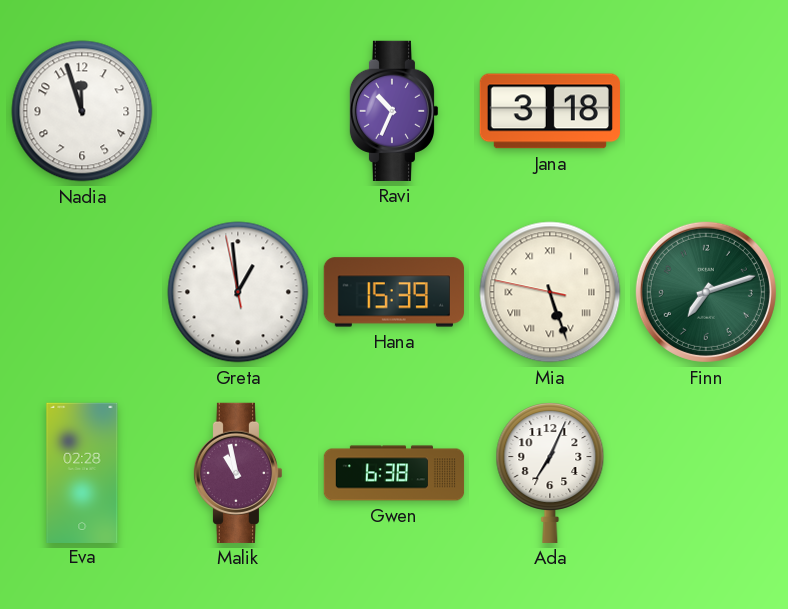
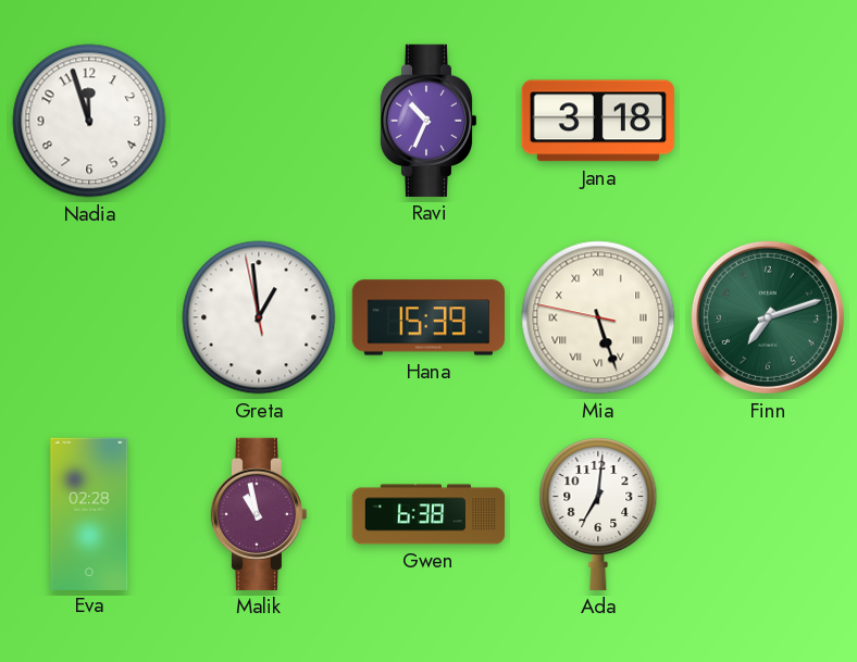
Ada: 7:04 -> 7:01
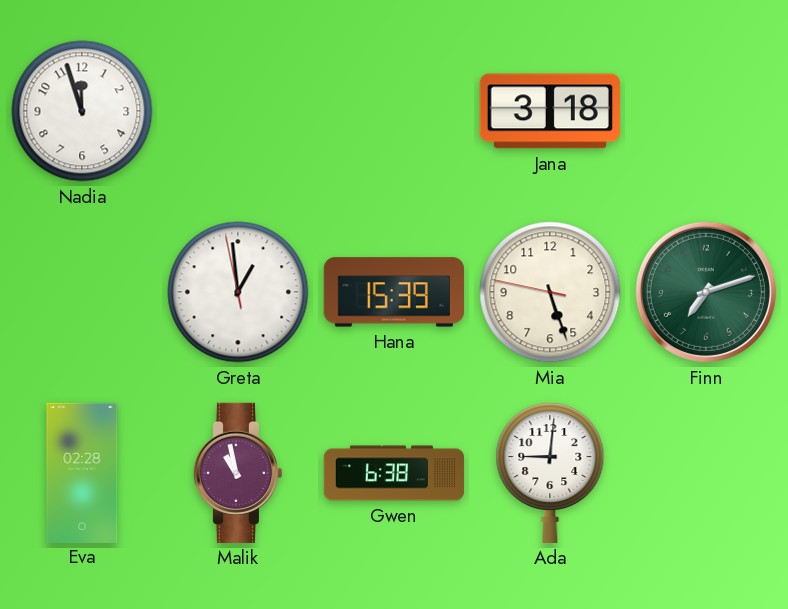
Ravi: 10:34 -> none
Mia numerals: Roman -> Arabic
Ada: 7:01 -> 9:01
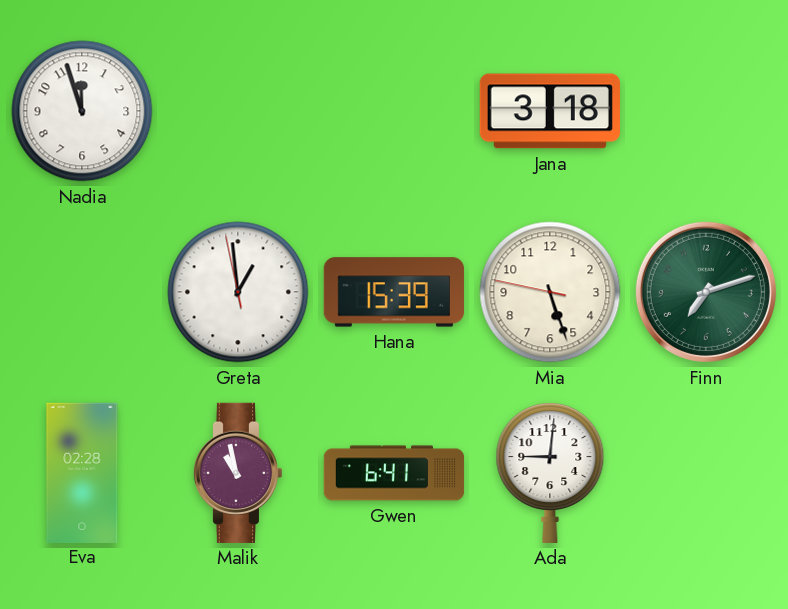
Gwen: 6:38 -> 6:41
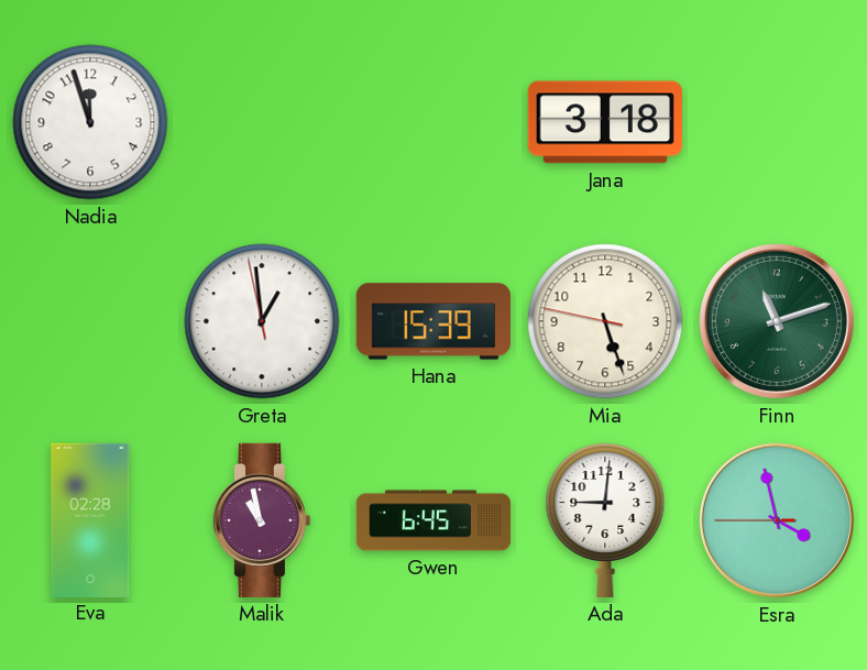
Finn: 7:12 -> 11:12
Gwen: 6:41 -> 6:45
Esra: none -> 3:57
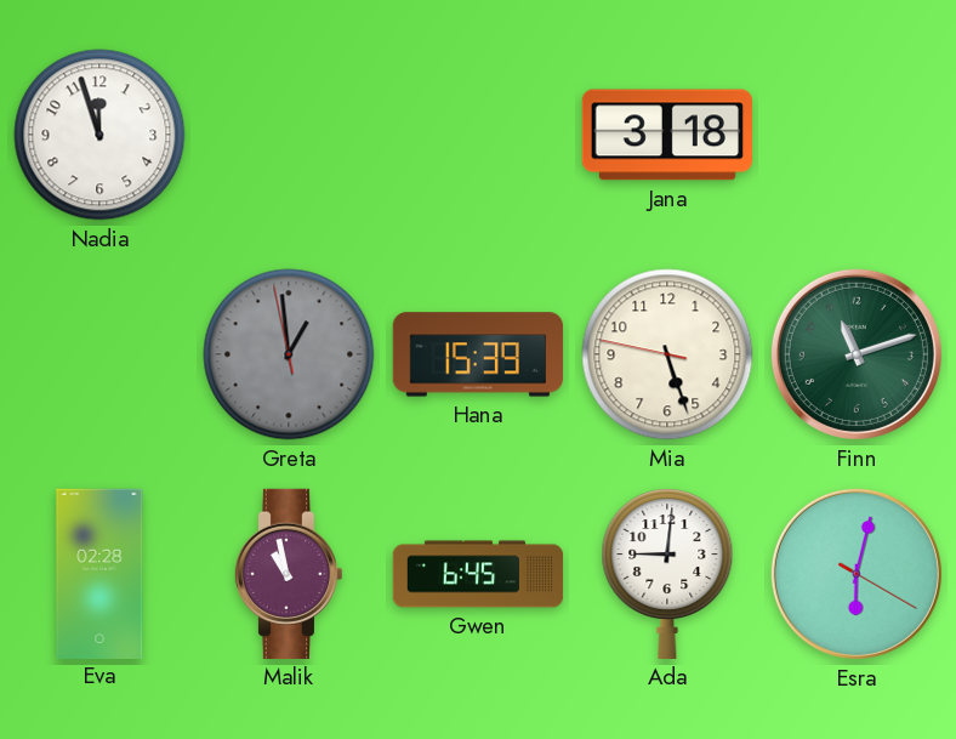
Greta dial: white -> grey
Esra: 3:57 -> 6:02
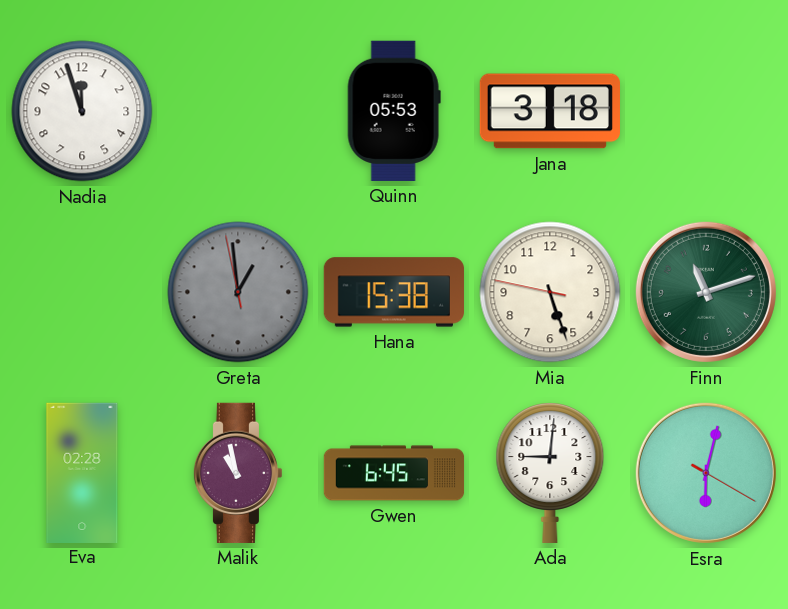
Quinn: none -> 05:53
Hana: 15:39 -> 15:38
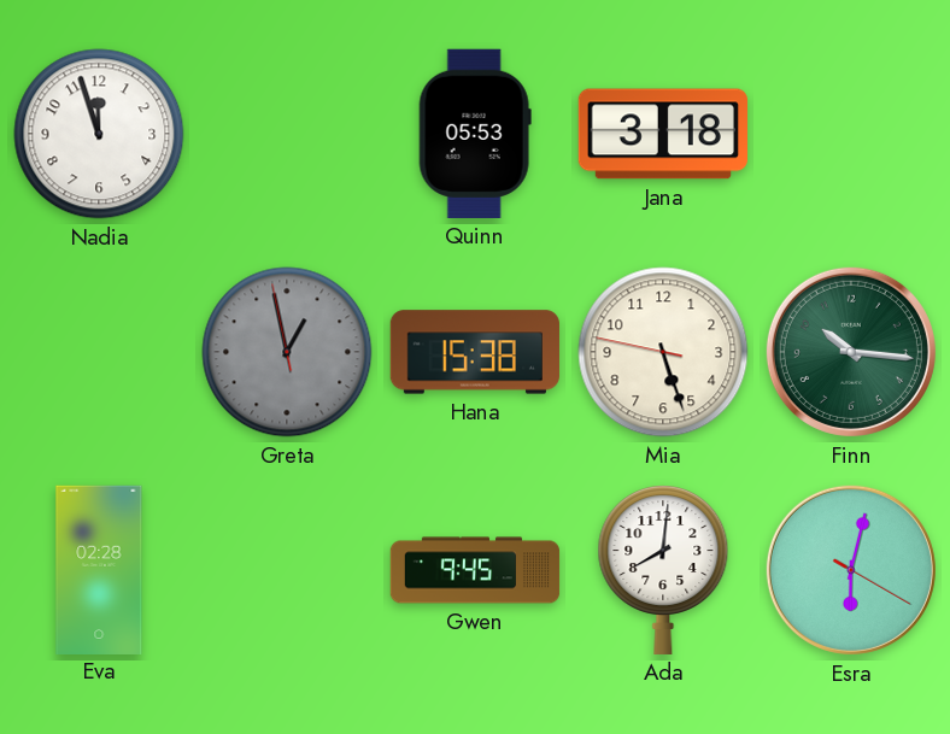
Greta: 12:58 -> 12:57
Finn: 11:12 -> 10:16
Malik: 10:58 -> none
Gwen: 6:45 -> 9:45
Ada: 9:01 -> 8:01
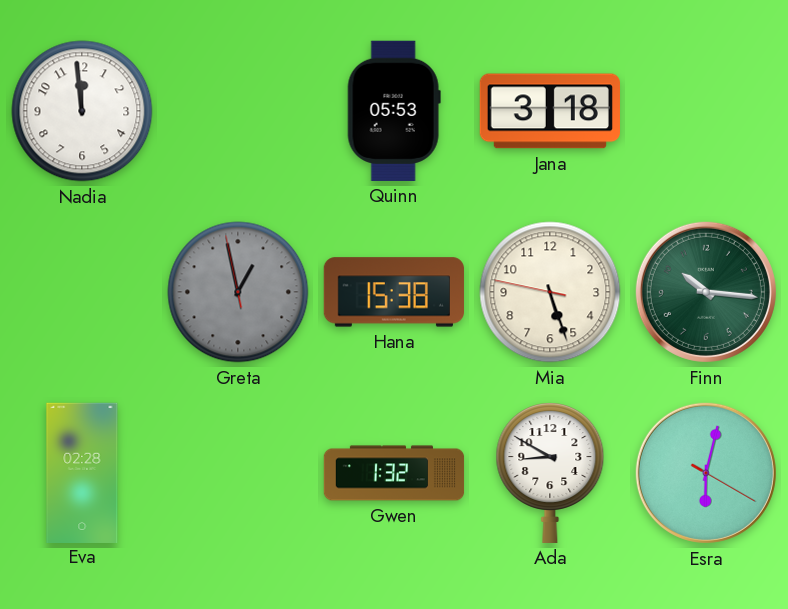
Nadia: 11:57 -> 11:59
Gwen: 9:45 -> 1:32
Ada: 8:01 -> 8:50
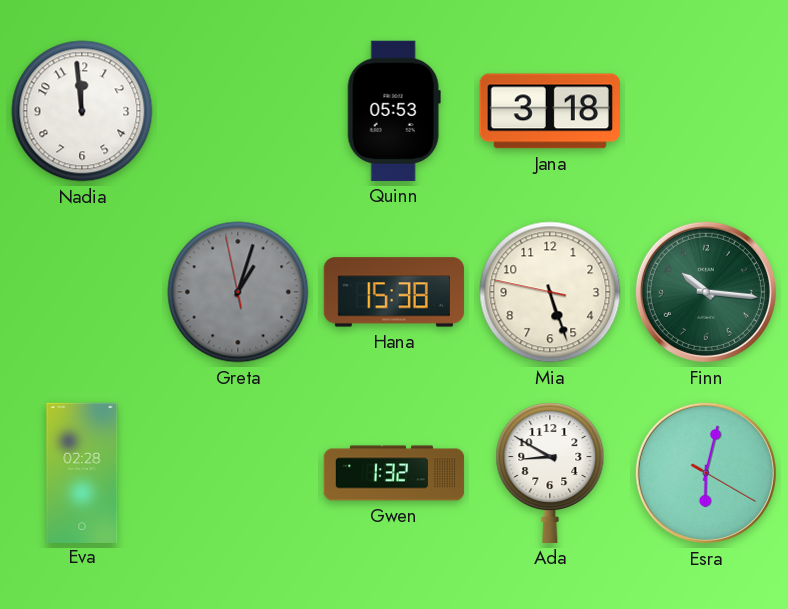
Greta: 12:57 -> 1:02
